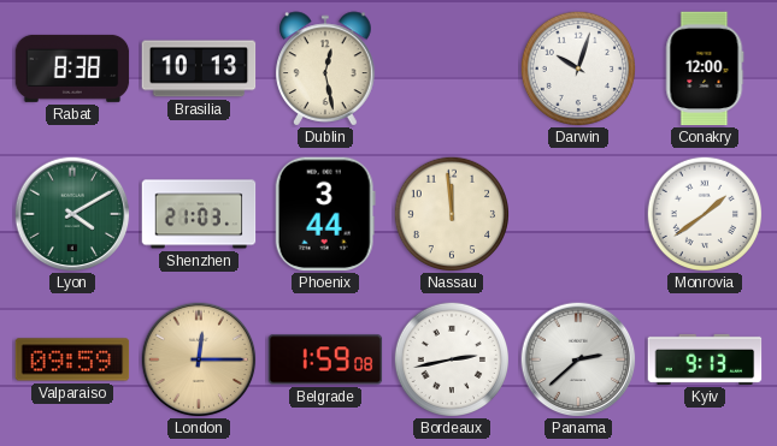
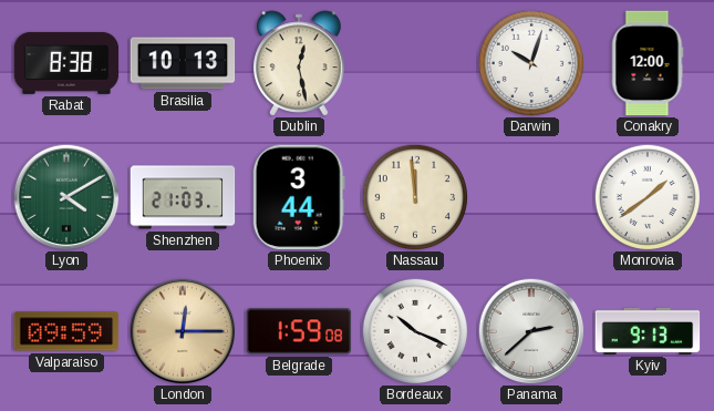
Bordeaux: 2:43 -> 10:19
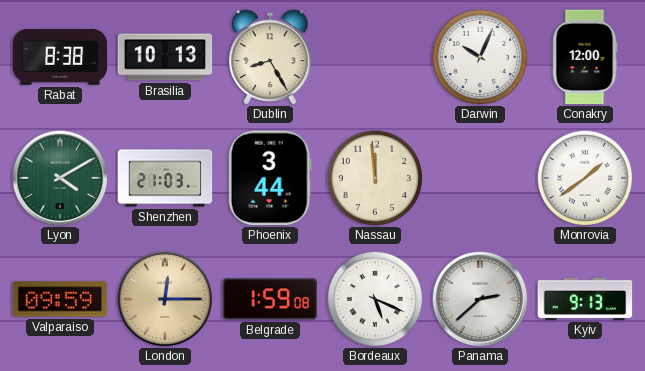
Dublin: 12:28 -> 8:25
Darwin: 10:03 -> 10:04
Bordeaux: 10:19 -> 5:19
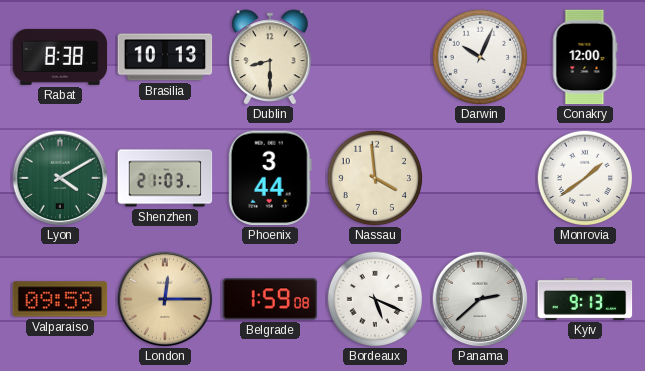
Dublin: 8:25 -> 8:30
Nassau: 11:59 -> 3:59
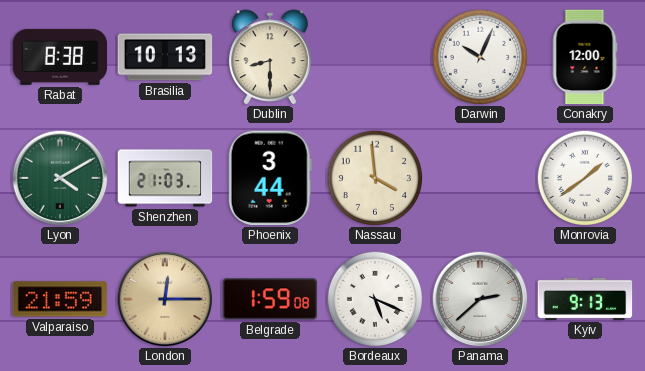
Valparaiso: 09:59 -> 21:59
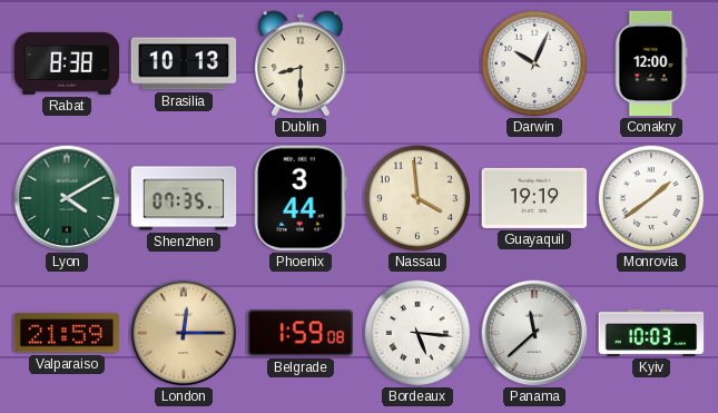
Shenzhen: 21:03 -> 07:35
Guayaquil: none -> 19:19
Bordeaux: 5:19 -> 5:16
Panama: 2:38 -> 11:38
Kyiv: 9:13 -> 10:03
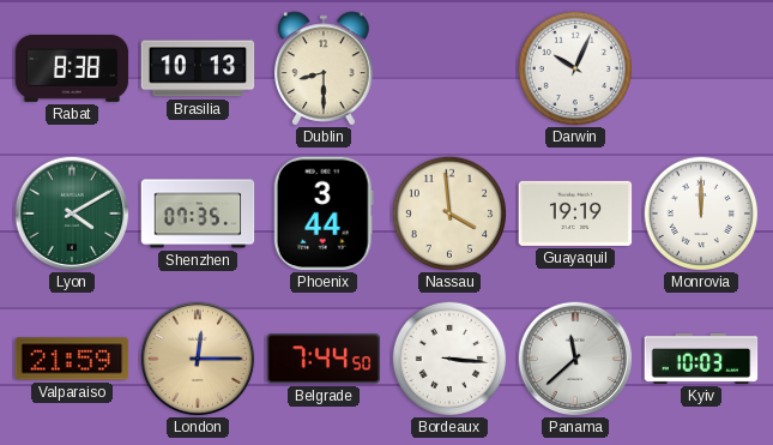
Conakry: 12:00 -> none
Monrovia: 1:39 -> 12:00
Belgrade: 1:59 -> 7:44
Bordeaux: 5:16 -> 3:16
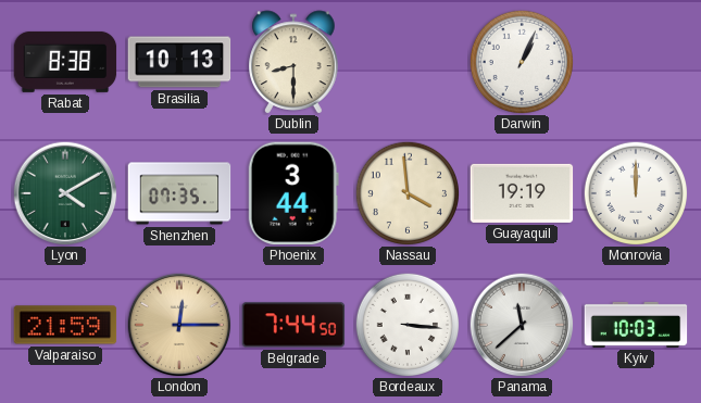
Darwin: 10:04 -> 1:04
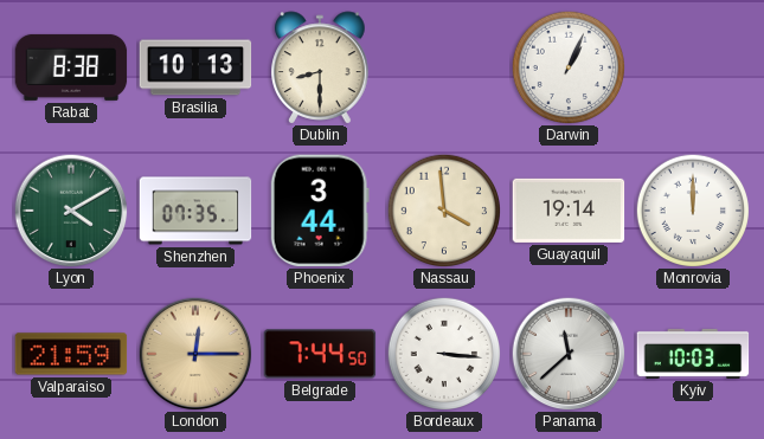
Guayaquil: 19:19 -> 19:14
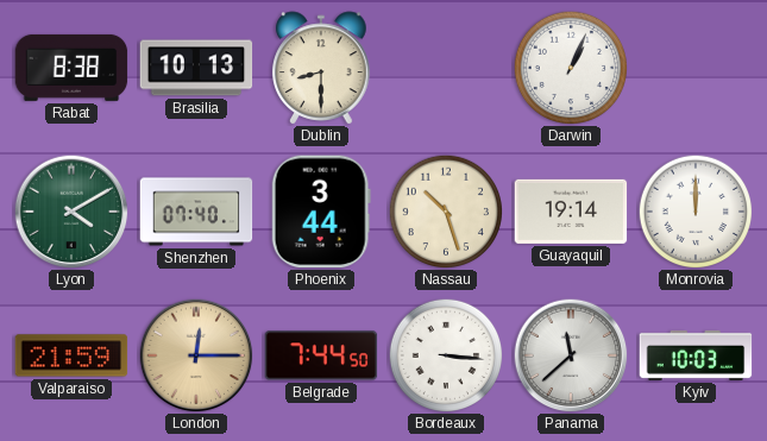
Shenzhen: 07:35 -> 07:40
Nassau: 3:59 -> 10:27
